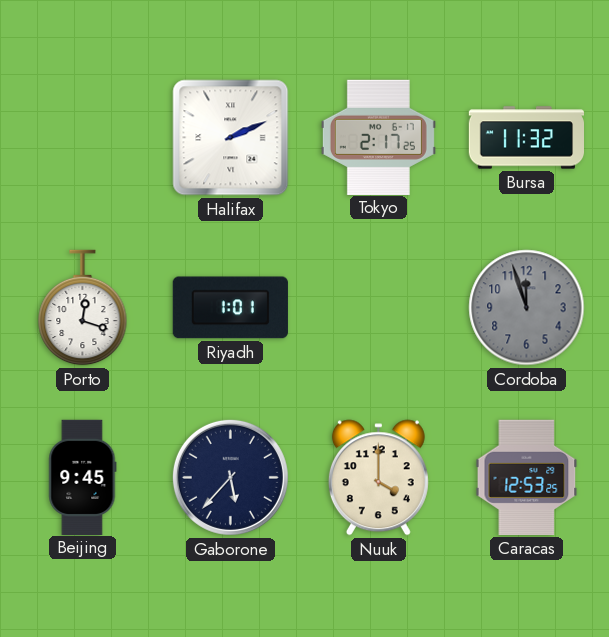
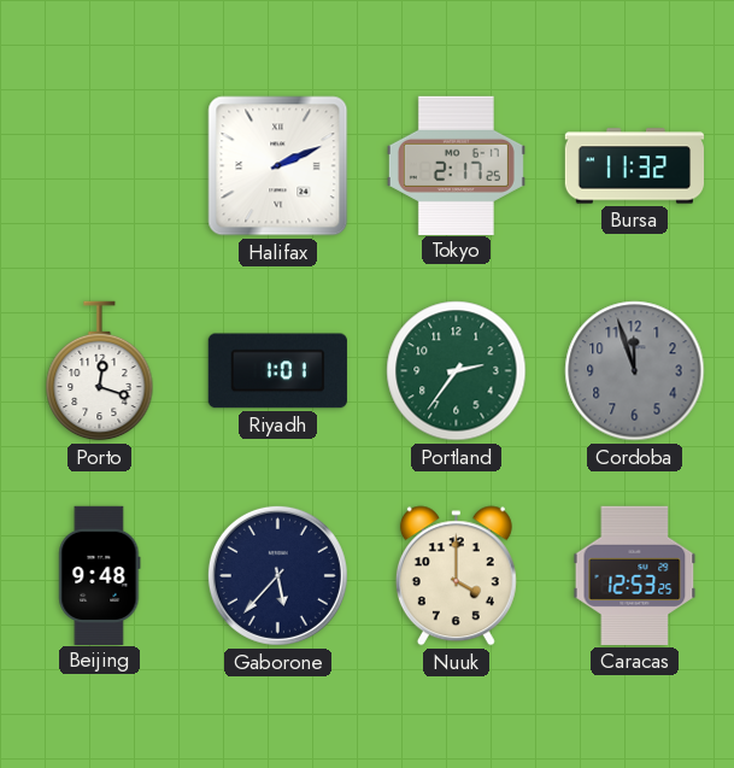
Portland: none -> 2:36
Beijing: 9:45 -> 9:48
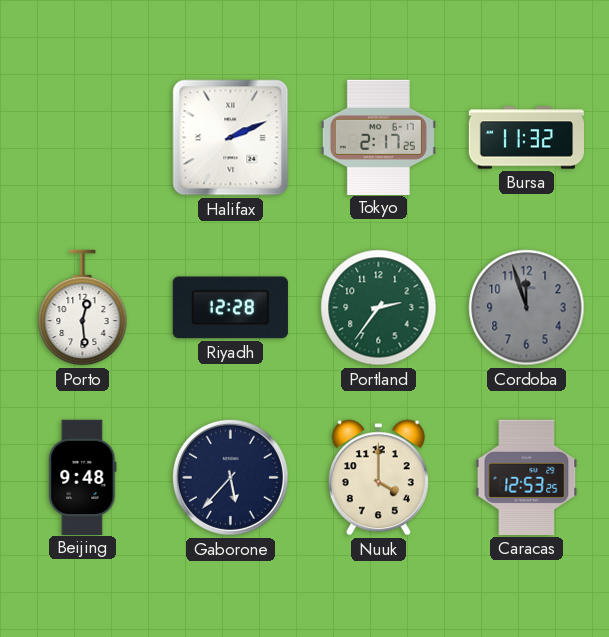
Porto: 12:18 -> 12:29
Riyadh: 1:01 -> 12:28
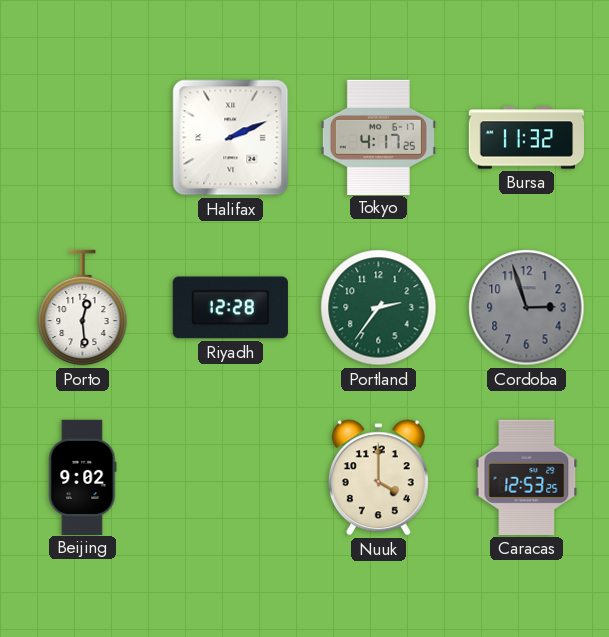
Tokyo: 2:17 -> 4:17
Cordoba: 11:57 -> 2:57
Beijing: 9:48 -> 9:02
Gaborone: 5:37 -> none
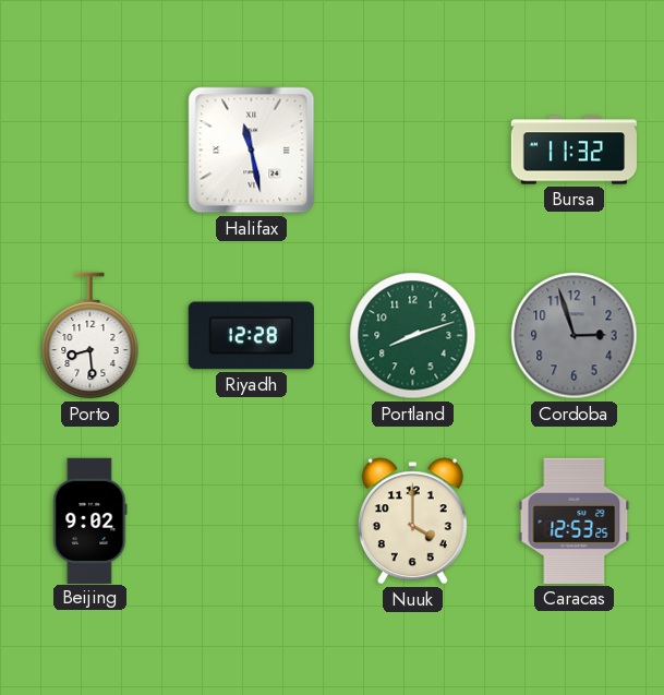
Halifax: 2:11 -> 11:28
Tokyo: 4:17 -> none
Porto: 12:29 -> 8:29
Portland: 2:36 -> 8:12
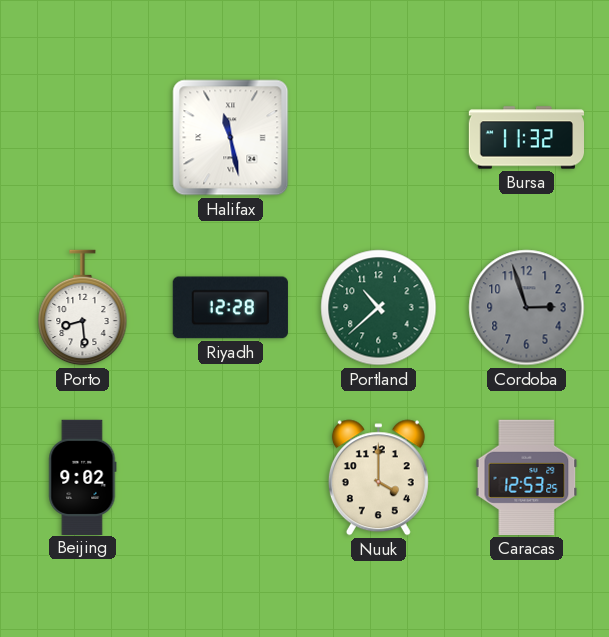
Portland: 8:12 -> 10:38
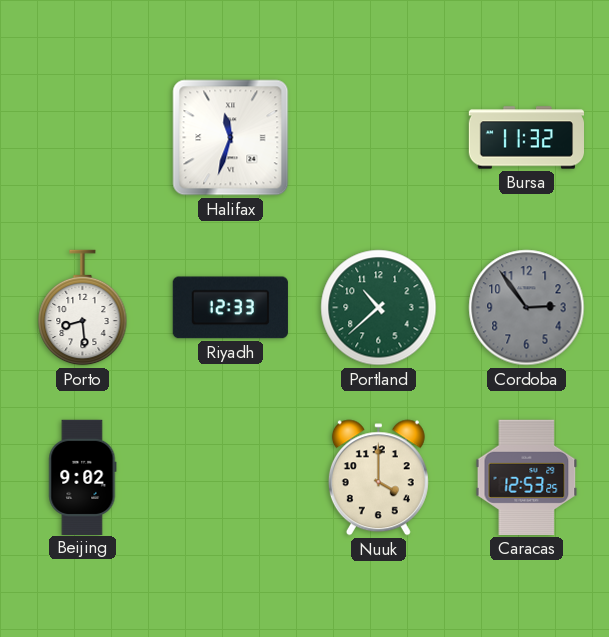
Halifax: 11:28 -> 11:33
Riyadh: 12:28 -> 12:33
Cordoba: 2:57 -> 2:54
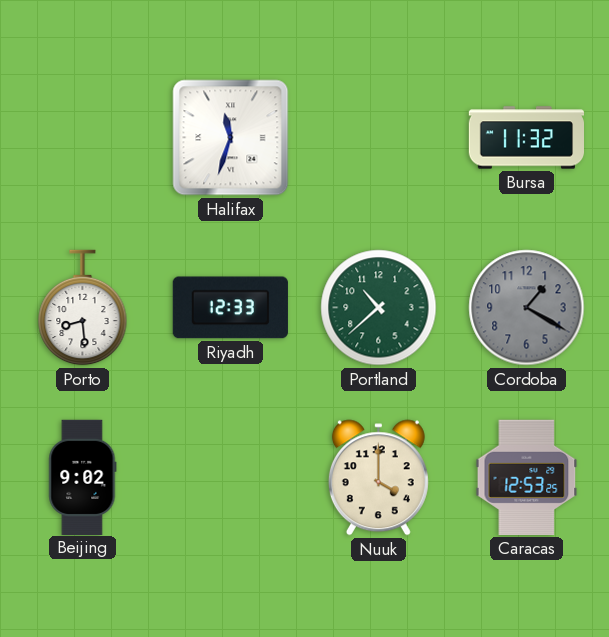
Cordoba: 2:54 -> 1:20
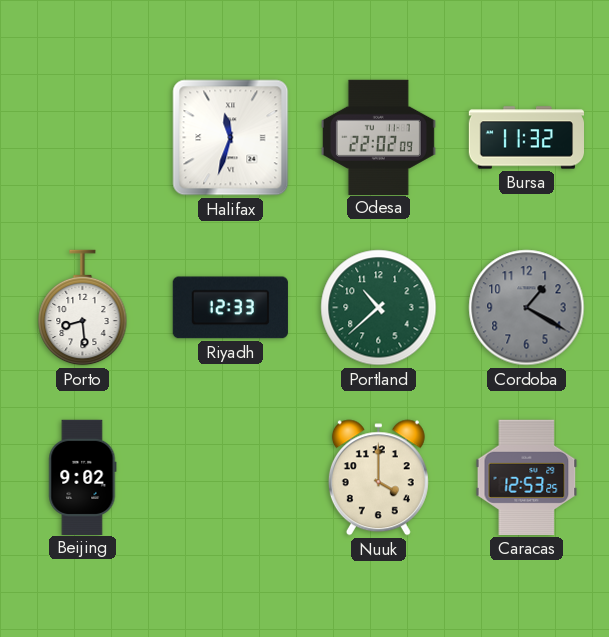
Odesa: none -> 22:02
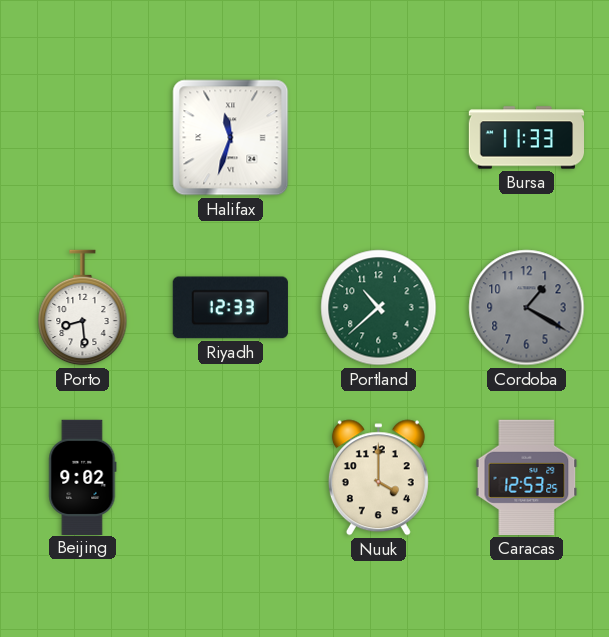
Odesa: 22:02 -> none
Bursa: 11:32 -> 11:33
